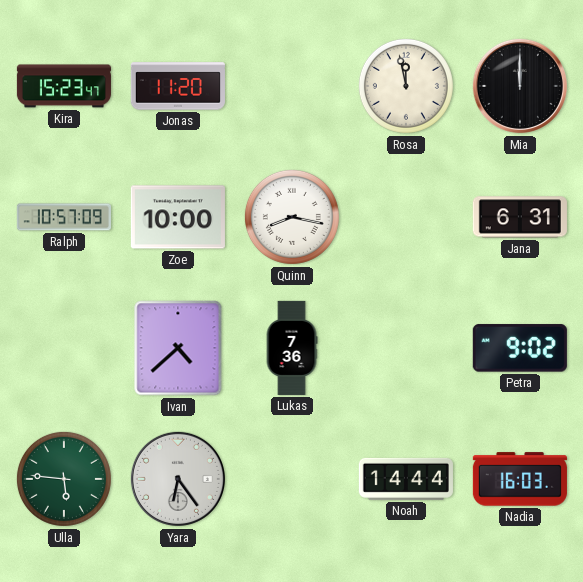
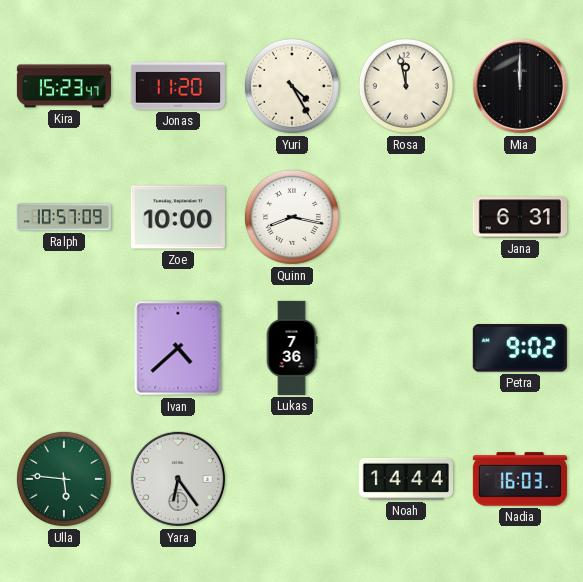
Yuri: none -> 4:25
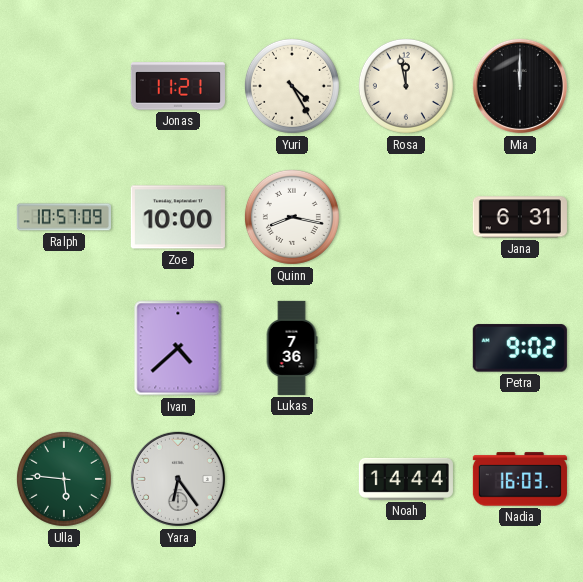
Kira: 15:23 -> none
Jonas: 11:20 -> 11:21
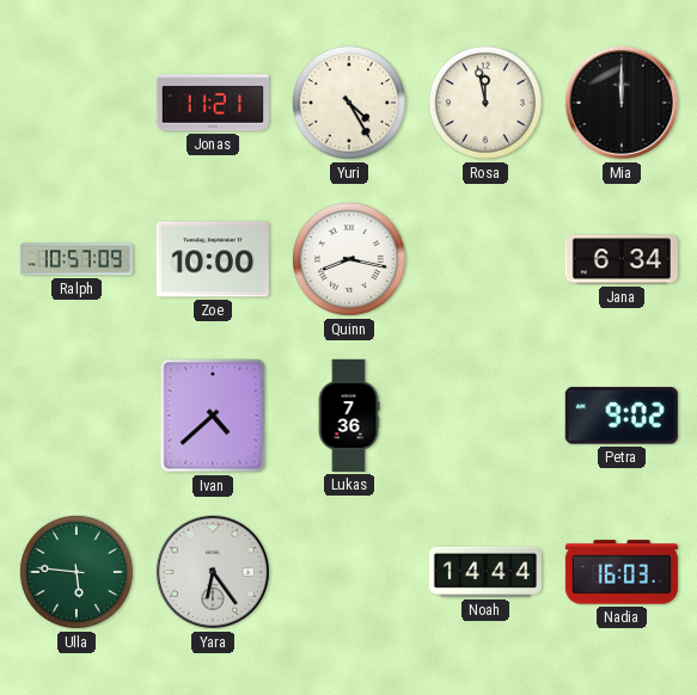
Jana: 6:31 -> 6:34
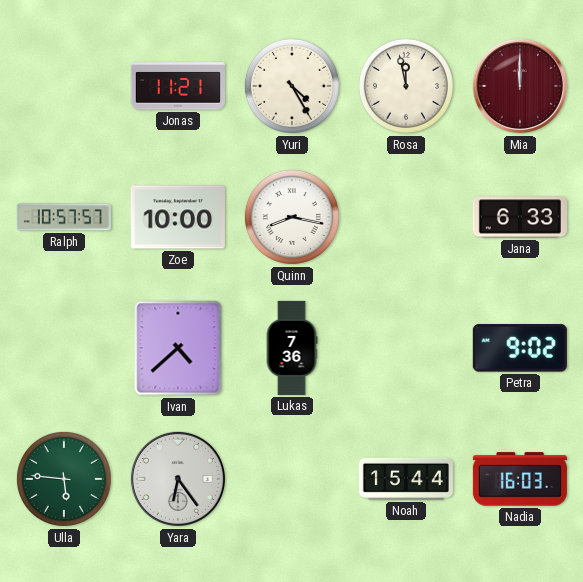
Mia dial: black -> burgundy
Ralph: 10:57:09 -> 10:57:57
Jana: 6:34 -> 6:33
Noah: 14:44 -> 15:44
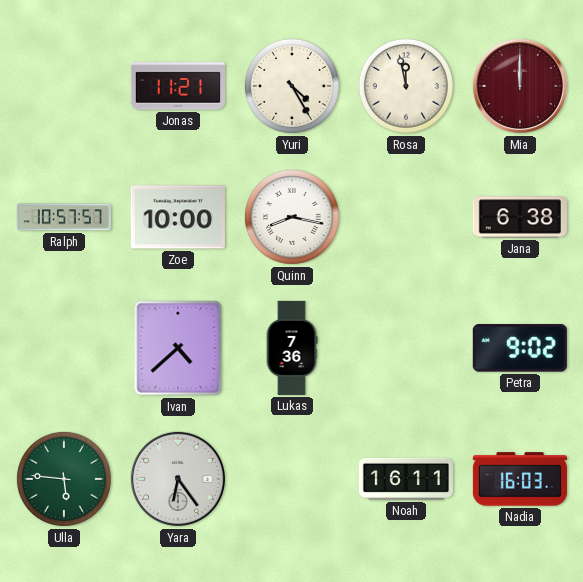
Jana: 6:33 -> 6:38
Noah: 15:44 -> 16:11
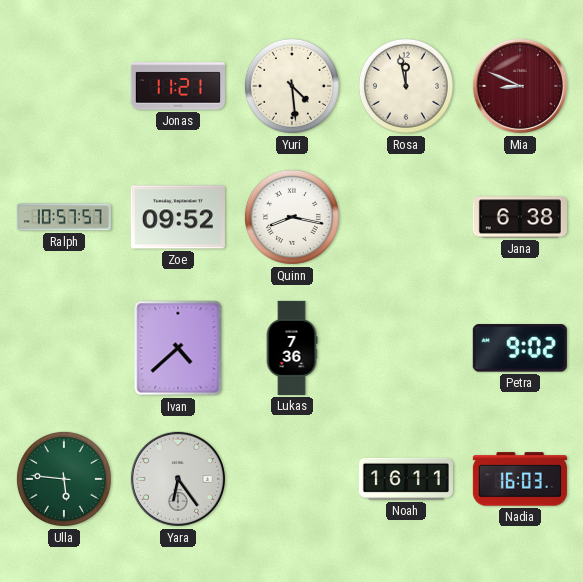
Yuri: 4:25 -> 4:29
Mia: 12:00 -> 8:49
Zoe: 10:00 -> 09:52
